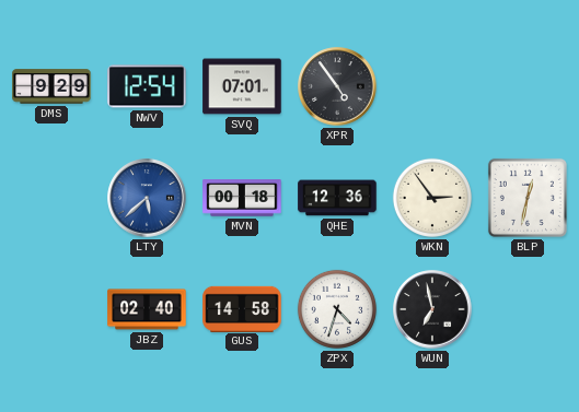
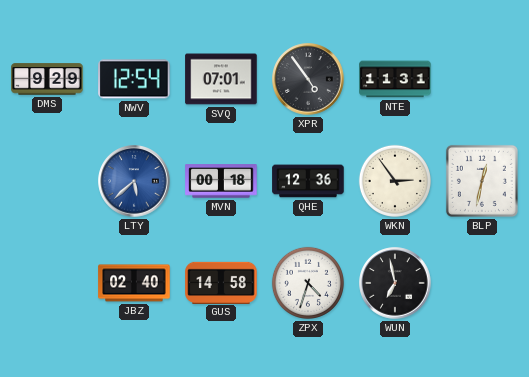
NTE: none -> 11:31
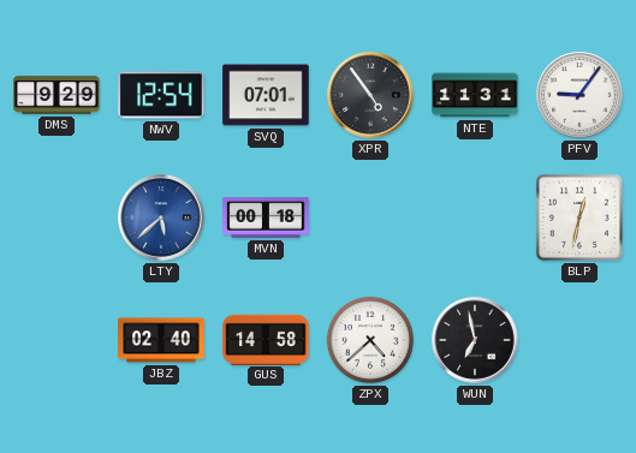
PFV: none -> 9:06
QHE: 12:36 -> none
WKN: 2:54 -> none
ZPX: 4:33 -> 4:38
